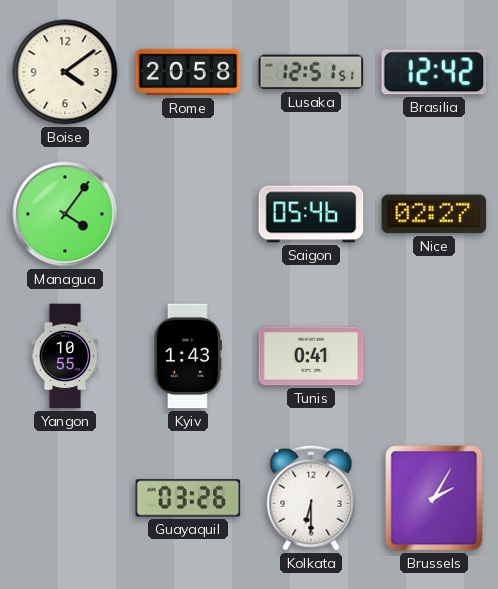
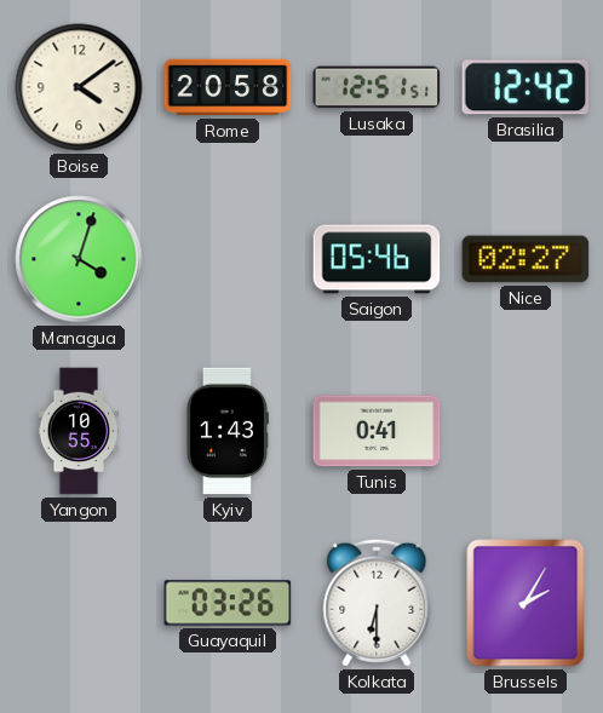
Managua: 4:06 -> 4:03
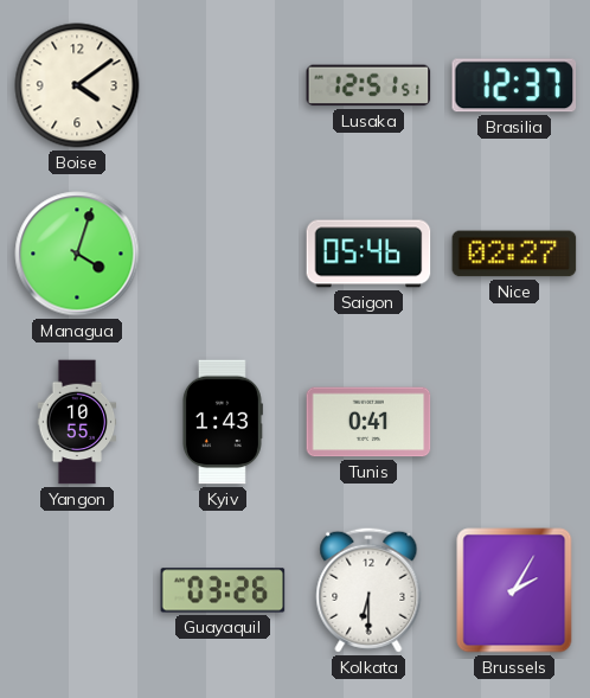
Rome: 20:58 -> none
Brasilia: 12:42 -> 12:37
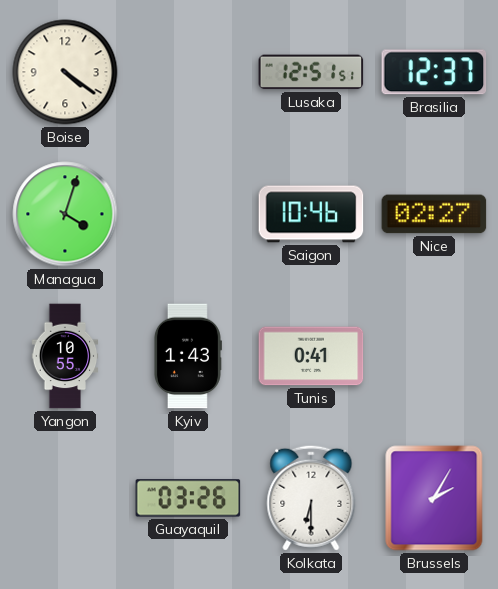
Boise: 4:09 -> 4:21
Saigon: 05:46 -> 10:46
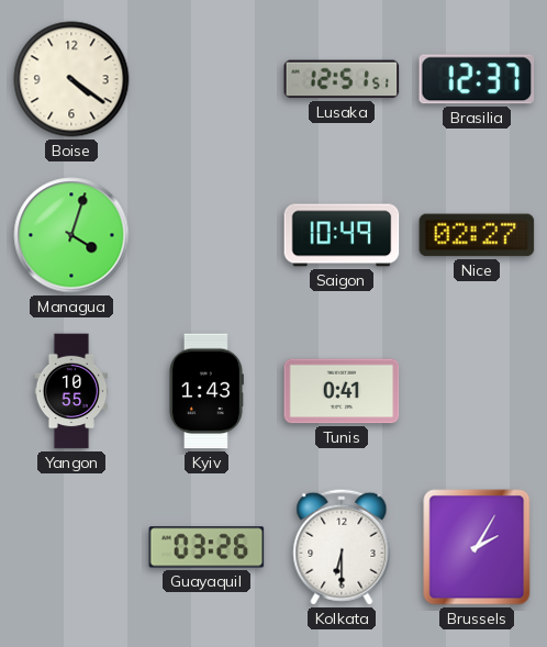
Saigon: 10:46 -> 10:49
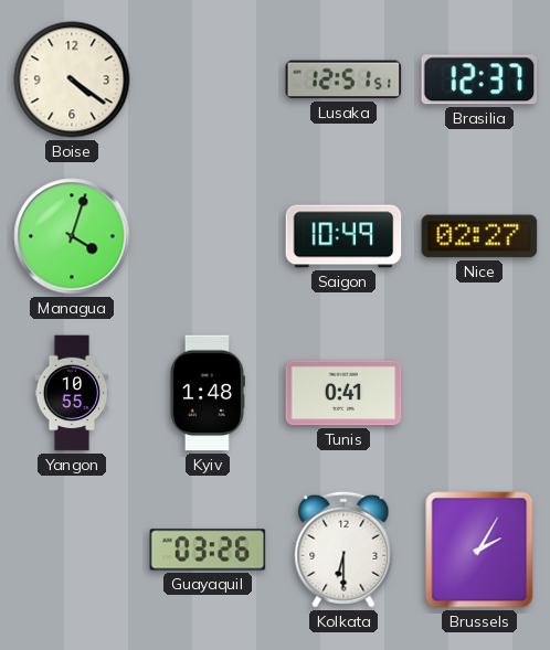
Kyiv: 1:43 -> 1:48
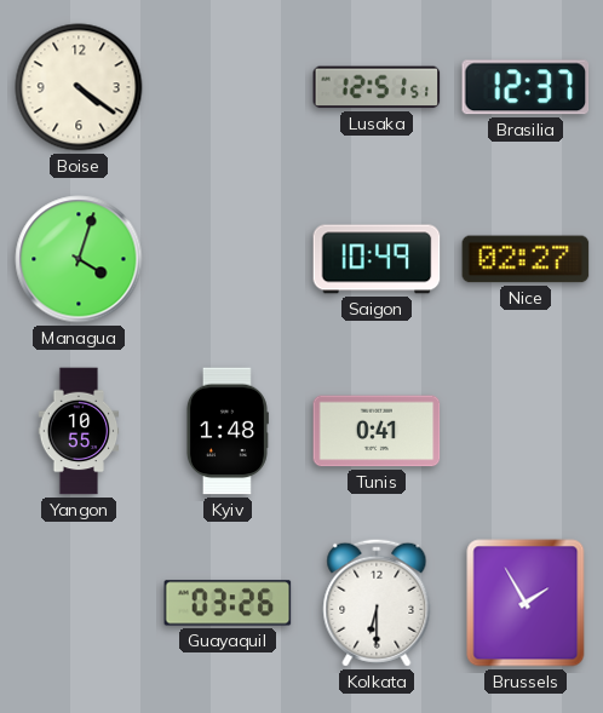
Brussels: 2:05 -> 1:55
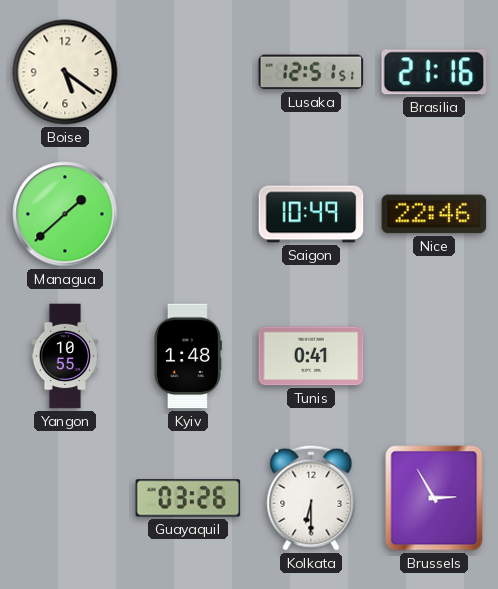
Boise: 4:21 -> 5:21
Brasilia: 12:37 -> 21:16
Managua: 4:03 -> 1:38
Nice: 02:27 -> 22:46
Brussels: 1:55 -> 2:55
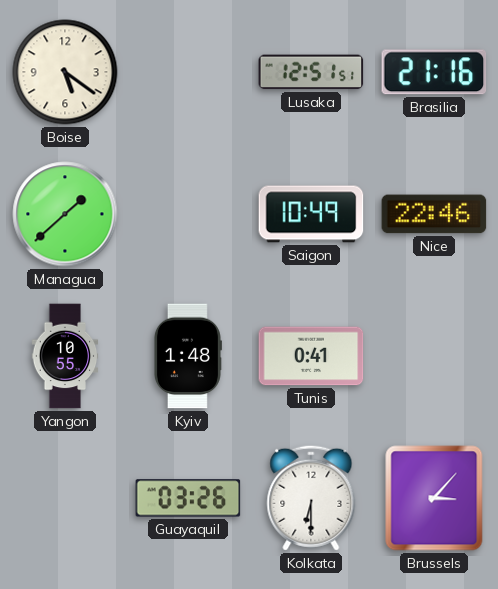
Brussels: 2:55 -> 3:07
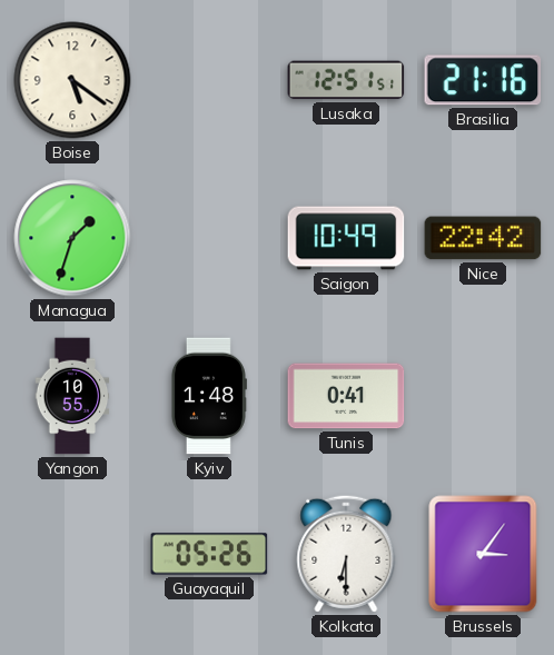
Managua: 1:38 -> 1:33
Nice: 22:46 -> 22:42
Guayaquil: 03:26 -> 05:26
Brussels: 3:07 -> 3:06
